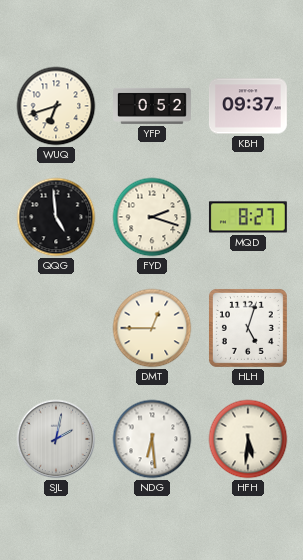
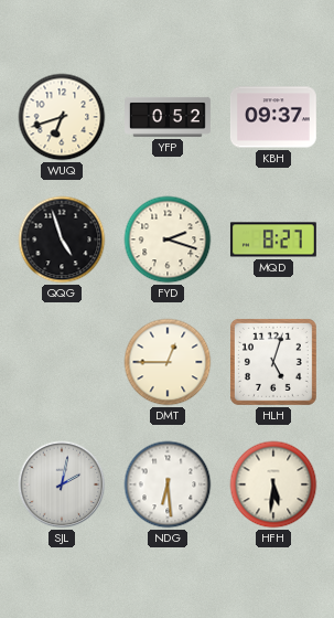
QQG: 4:59 -> 4:57
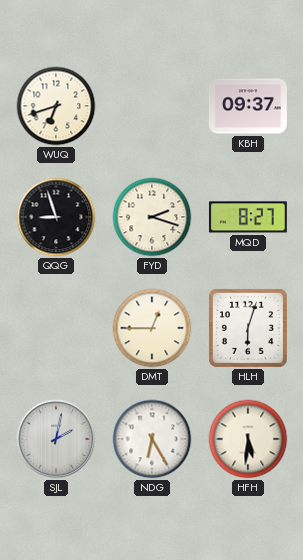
YFP: 0:52 -> none
QQG: 4:57 -> 8:57
HLH: 5:03 -> 6:03
NDG: 6:29 -> 6:25
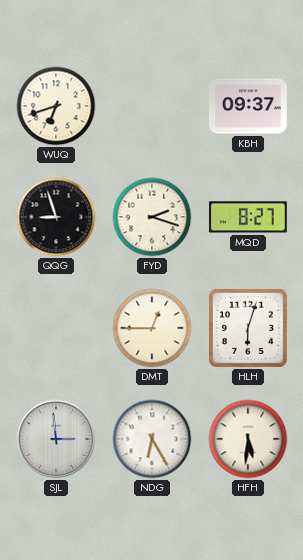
SJL: 2:02 -> 2:59
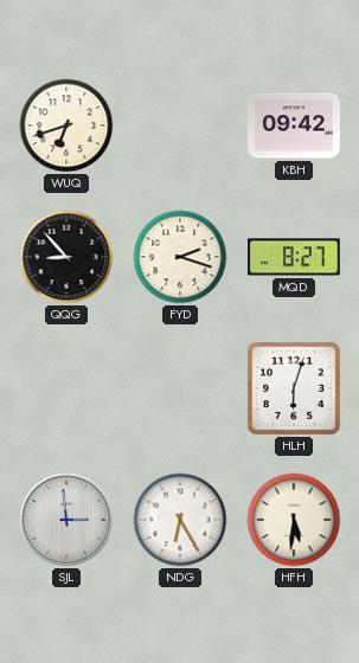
KBH: 09:37 -> 09:42
QQG: 8:57 -> 8:53
DMT: 12:45 -> none
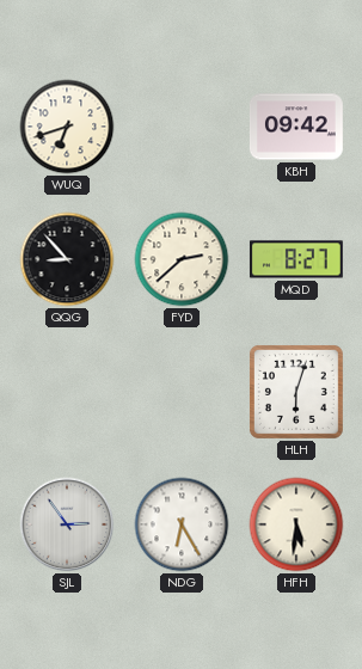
FYD: 2:18 -> 2:38
SJL: 2:59 -> 2:54
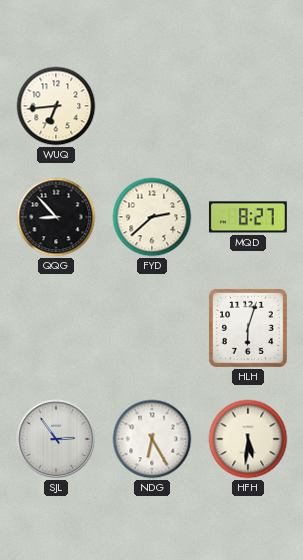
WUQ: 6:42 -> 6:44
KBH: 09:42 -> none
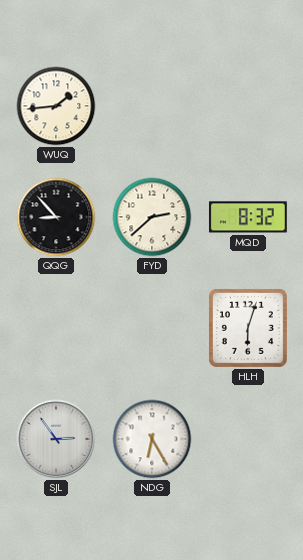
WUQ: 6:44 -> 1:44
MQD: 8:27 -> 8:32
HFH: 5:31 -> none
